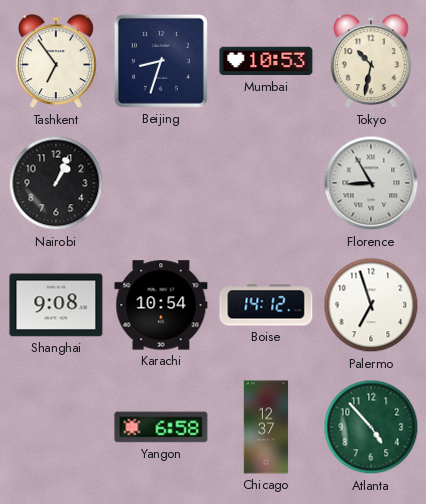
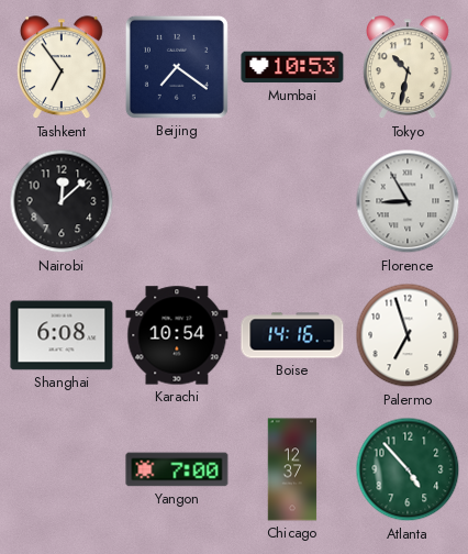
Beijing: 8:33 -> 7:21
Nairobi: 1:04 -> 12:08
Shanghai: 9:08 -> 6:08
Boise: 14:12 -> 14:16
Yangon: 6:58 -> 7:00
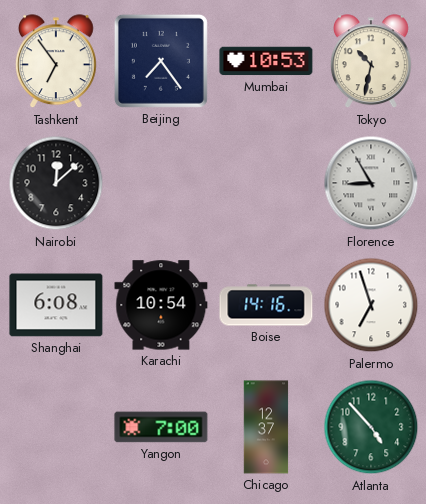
Beijing: 7:21 -> 7:24
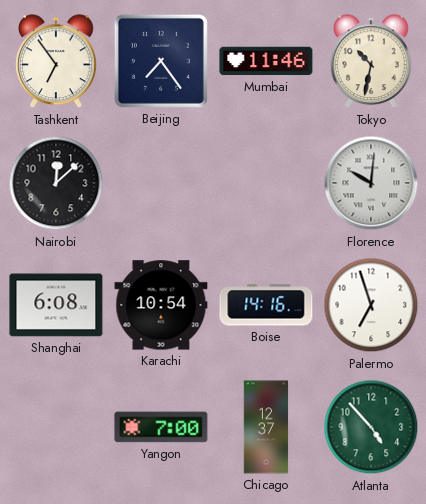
Mumbai: 10:53 -> 11:46
Florence: 8:55 -> 10:01
